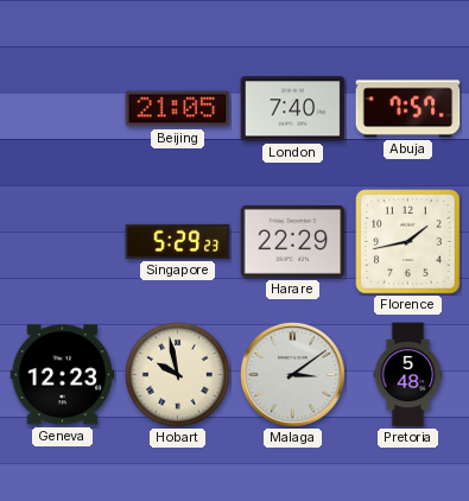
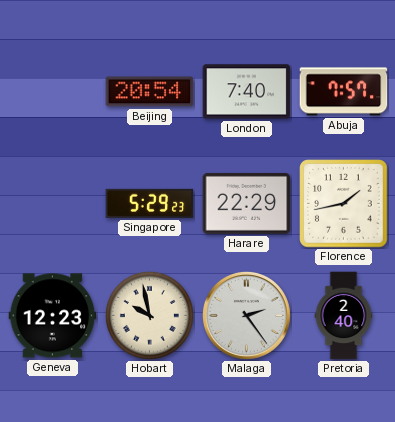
Beijing: 21:05 -> 20:54
Malaga: 3:09 -> 2:24
Pretoria: 5:48 -> 2:40
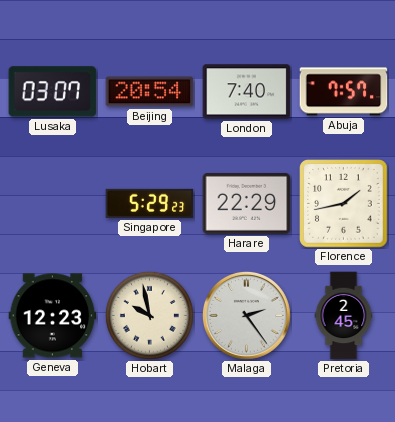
Lusaka: none -> 03:07
Pretoria: 2:40 -> 2:45
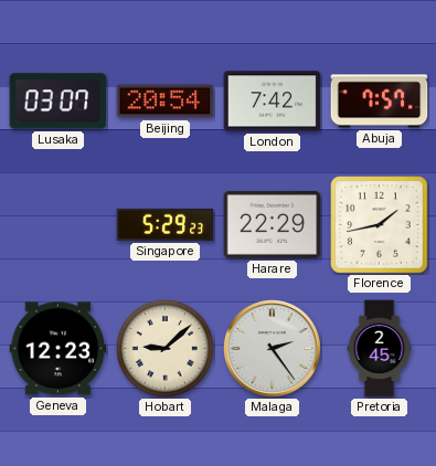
London: 7:40 -> 7:42
Hobart: 9:58 -> 9:08
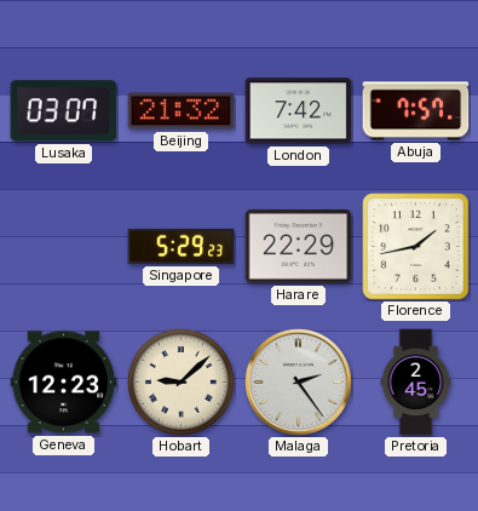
Beijing: 20:54 -> 21:32
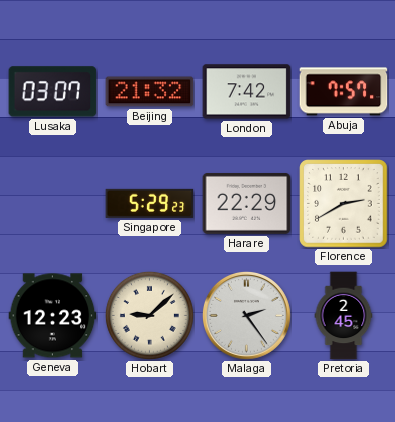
Florence: 1:43 -> 2:40
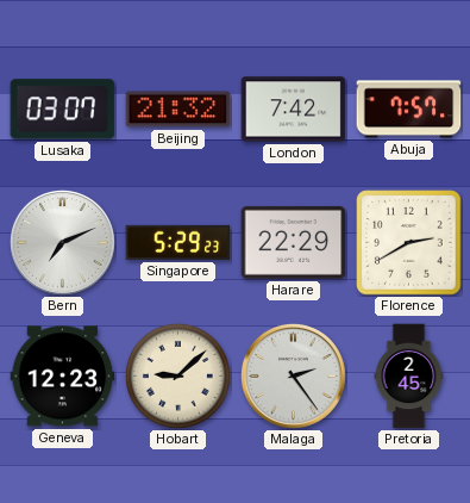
Bern: none -> 7:11
